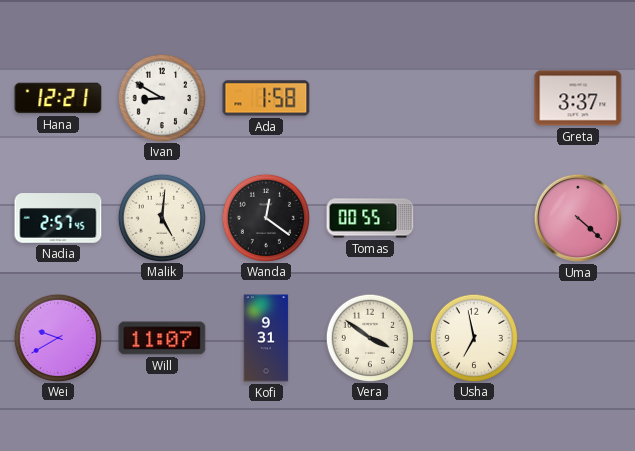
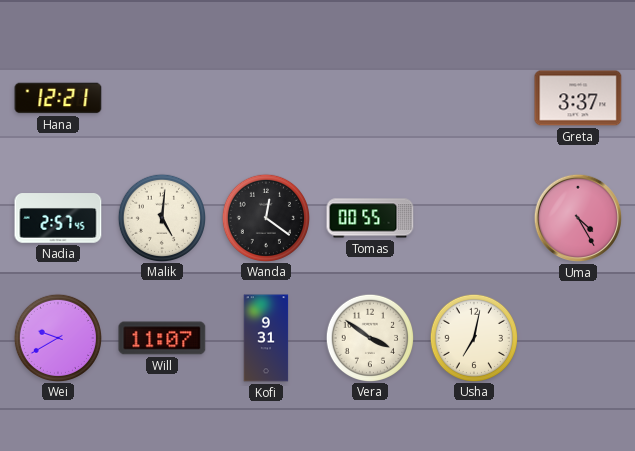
Ivan: 8:50 -> none
Ada: 1:58 -> none
Uma: 4:22 -> 4:25
Usha: 6:58 -> 7:02
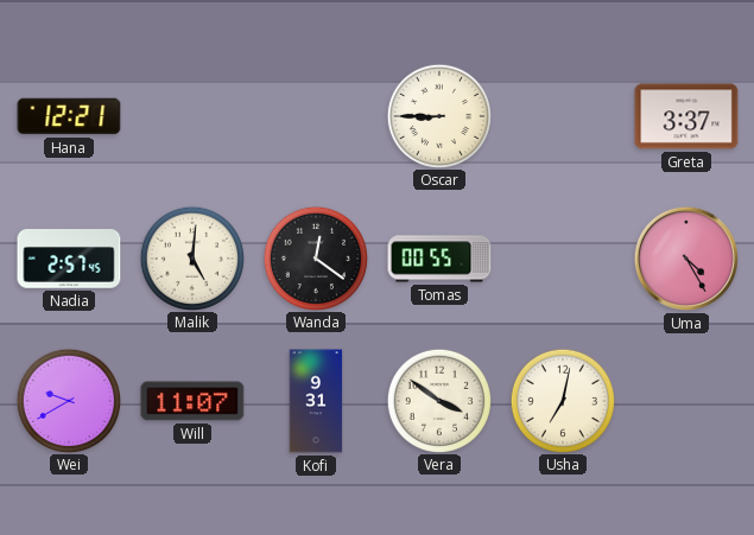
Oscar: none -> 8:45
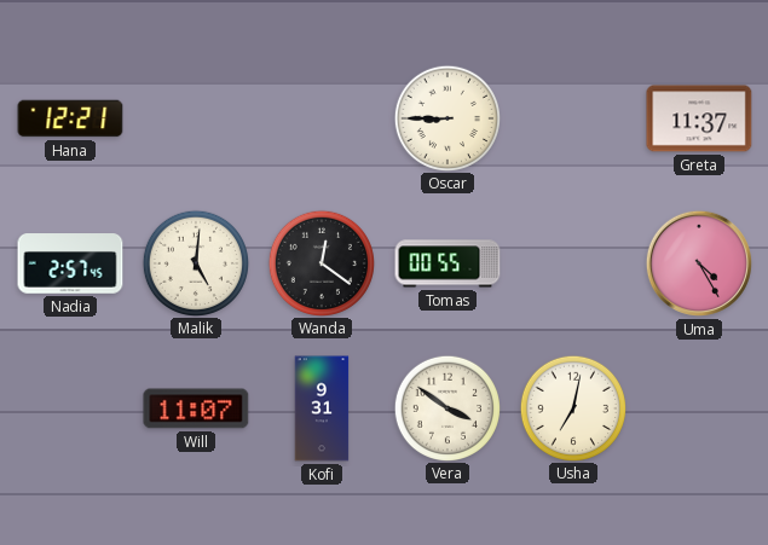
Greta: 3:37 -> 11:37
Wei: 9:40 -> none
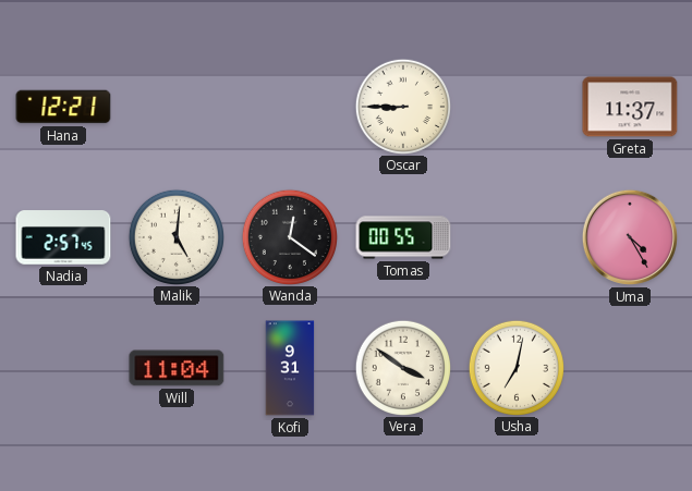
Will: 11:07 -> 11:04
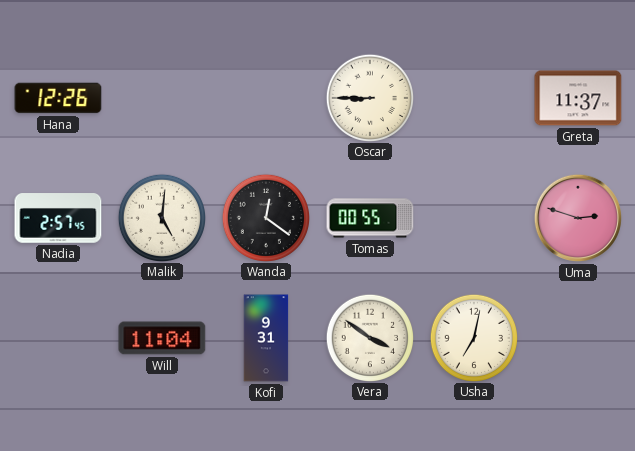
Hana: 12:21 -> 12:26
Uma: 4:25 -> 2:48
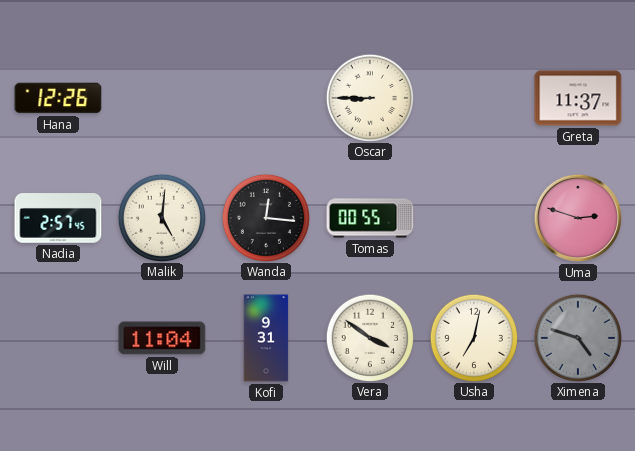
Wanda: 12:21 -> 12:16
Ximena: none -> 4:48
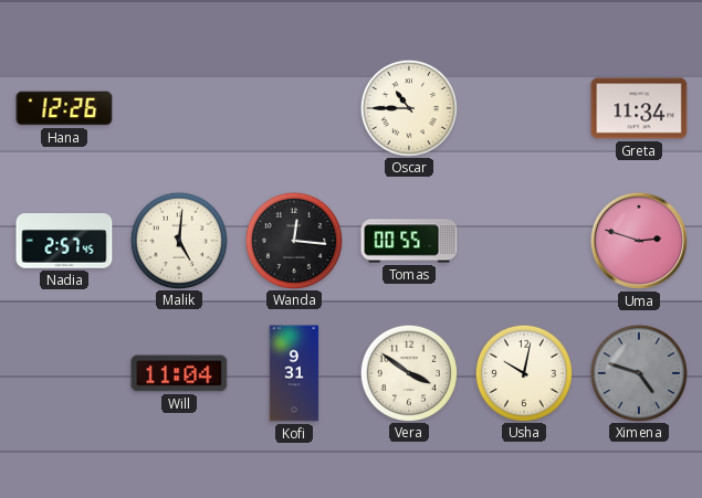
Oscar: 8:45 -> 10:45
Greta: 11:37 -> 11:34
Usha: 7:02 -> 10:02
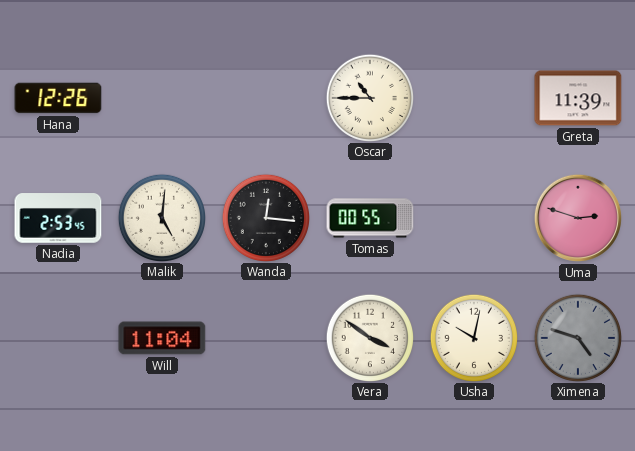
Greta: 11:34 -> 11:39
Nadia: 2:57 -> 2:53
Kofi: 9:31 -> none
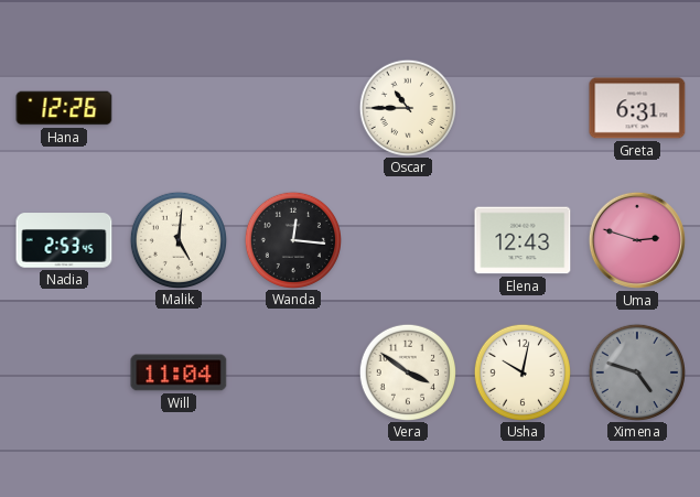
Greta: 11:39 -> 6:31
Tomas: 00:55 -> none
Elena: none -> 12:43
